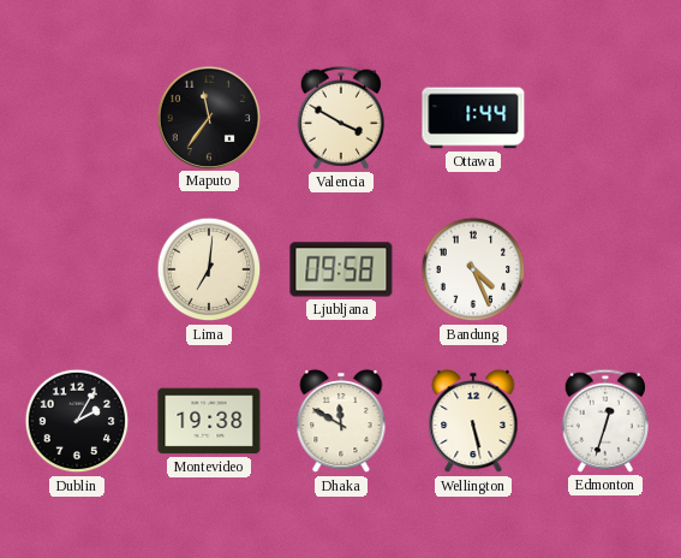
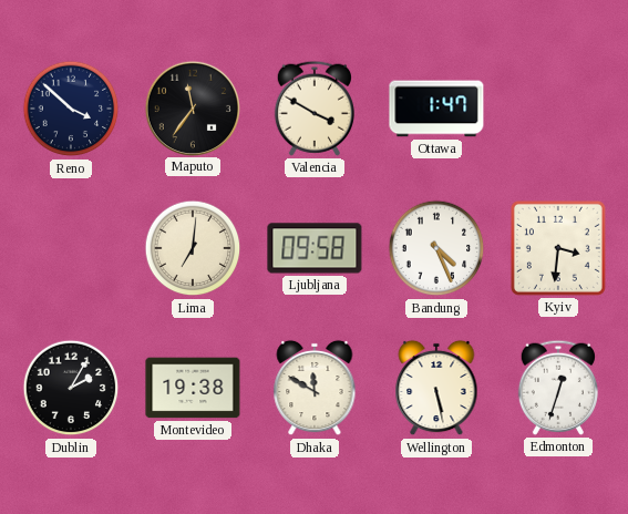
Reno: none -> 3:52
Ottawa: 1:44 -> 1:47
Kyiv: none -> 3:31
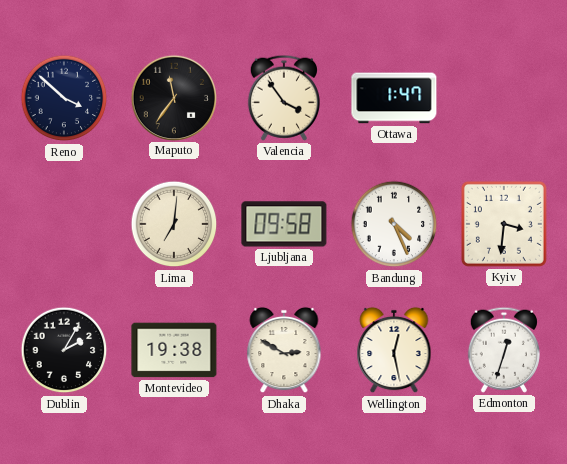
Valencia: 3:50 -> 3:54
Dhaka: 11:50 -> 2:50
Wellington: 5:28 -> 12:28
